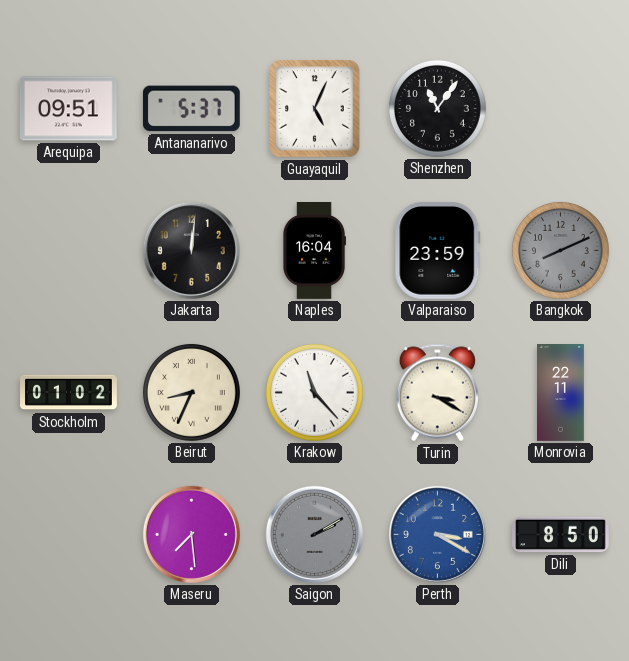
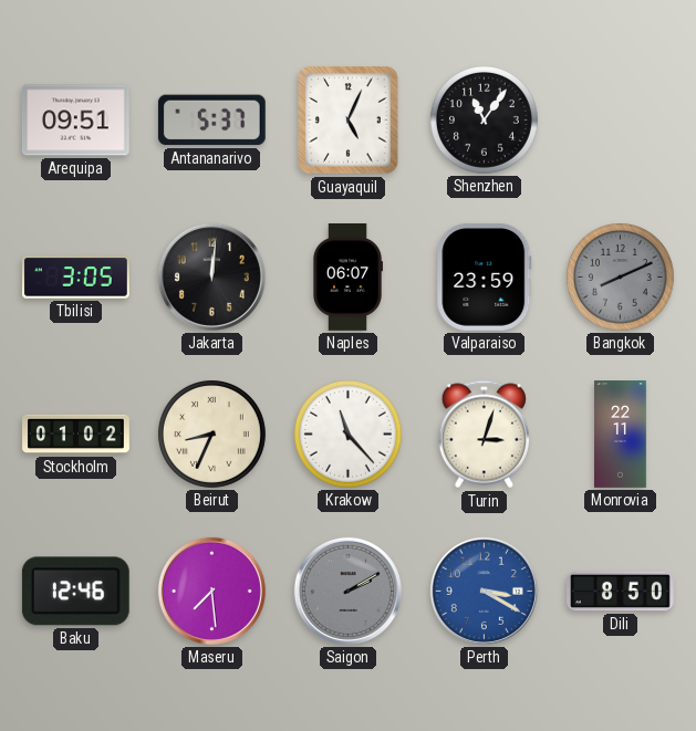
Tbilisi: none -> 3:05
Naples: 16:04 -> 06:07
Turin: 3:20 -> 3:03
Baku: none -> 12:46
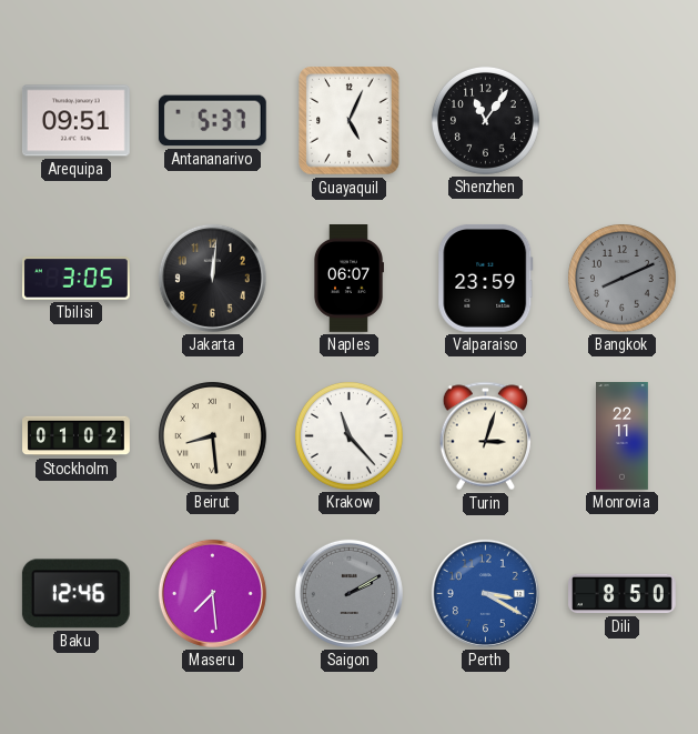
Beirut: 8:34 -> 8:29
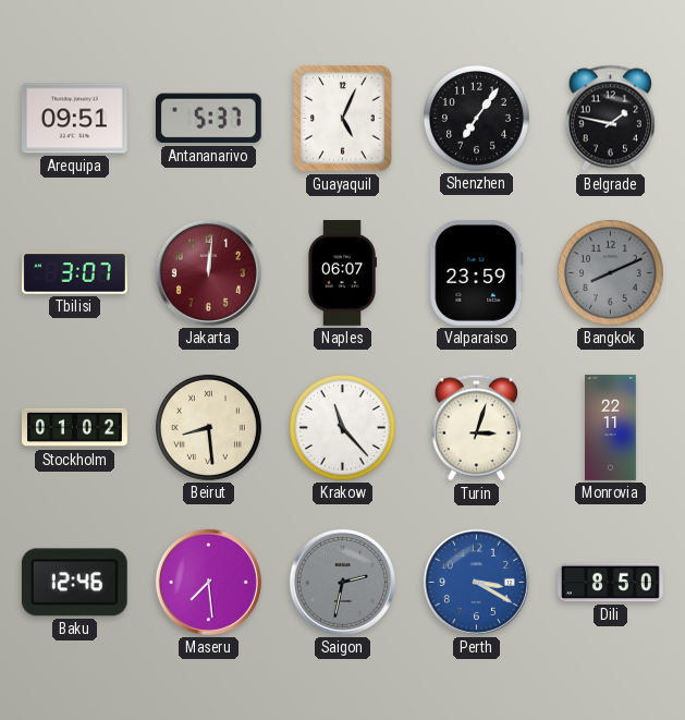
Shenzhen: 11:06 -> 7:06
Belgrade: none -> 1:47
Tbilisi: 3:05 -> 3:07
Jakarta dial: black -> burgundy
Saigon: 2:10 -> 2:32
